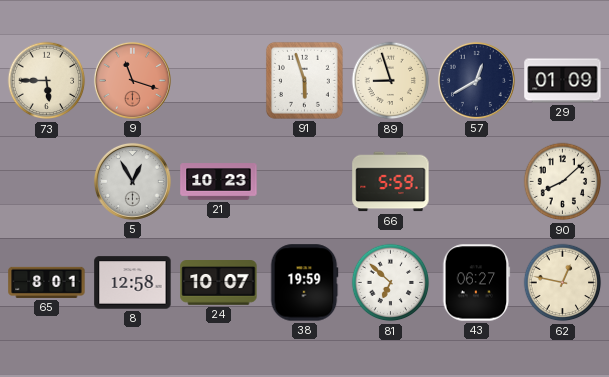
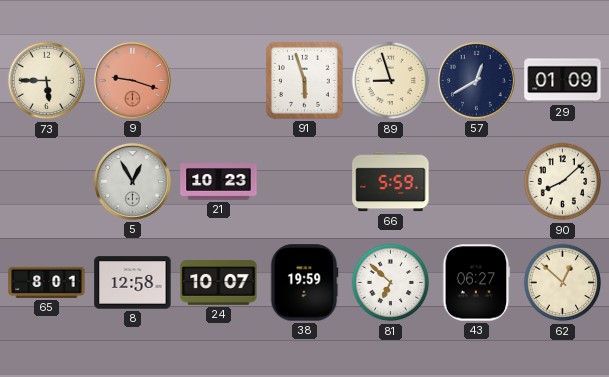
9: 11:18 -> 9:18
62: 12:47 -> 12:52
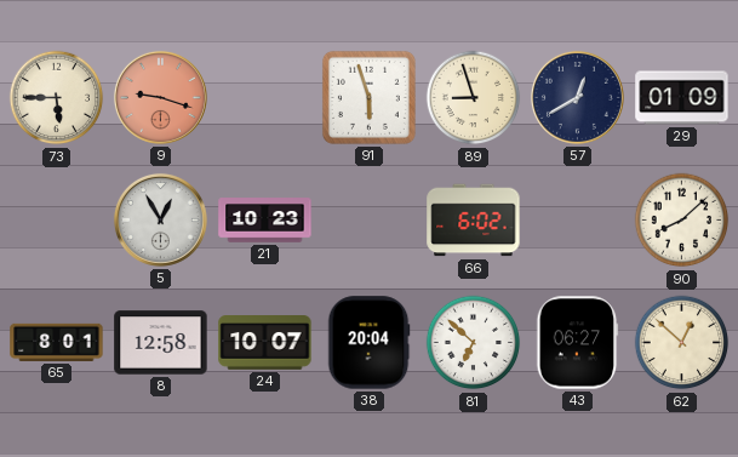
66: 5:59 -> 6:02
38: 19:59 -> 20:04
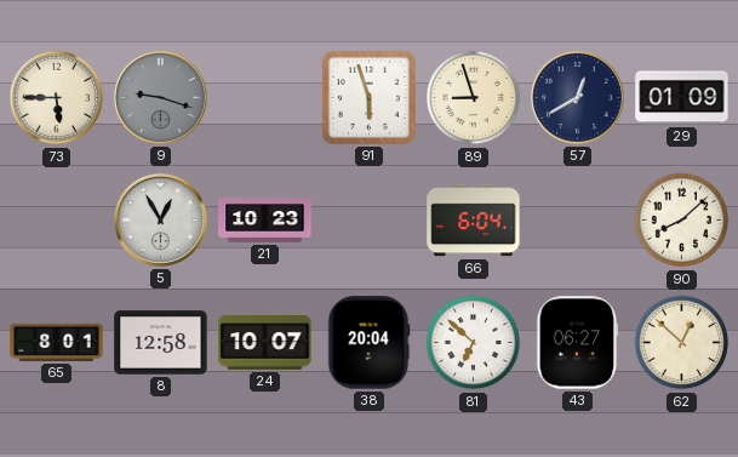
9 dial: salmon -> grey
66: 6:02 -> 6:04
